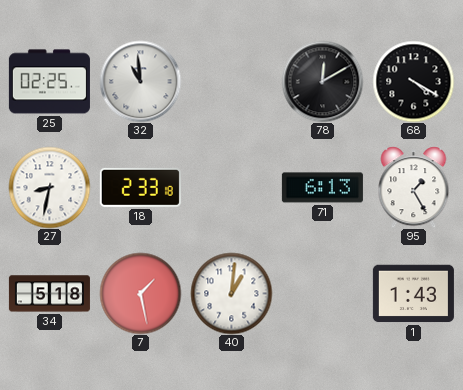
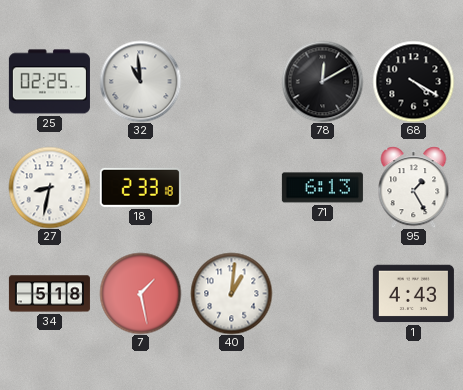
1: 1:43 -> 4:43
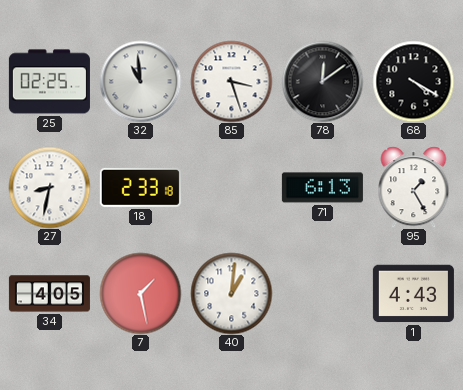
85: none -> 3:27
78: 12:10 -> 12:09
34: 5:18 -> 4:05
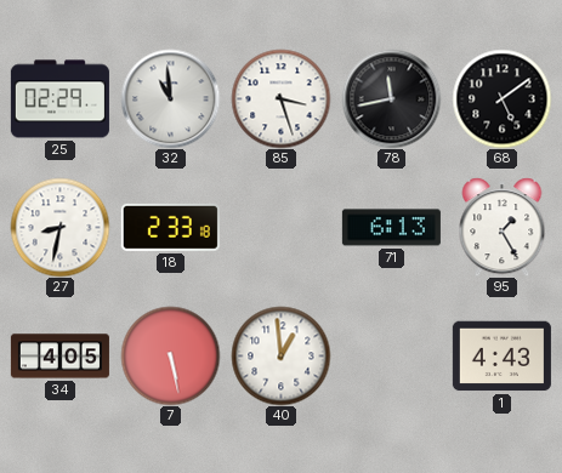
25: 02:25 -> 02:29
78: 12:09 -> 11:43
68: 4:20 -> 5:09
7: 1:28 -> 5:28
40: 1:01 -> 12:59
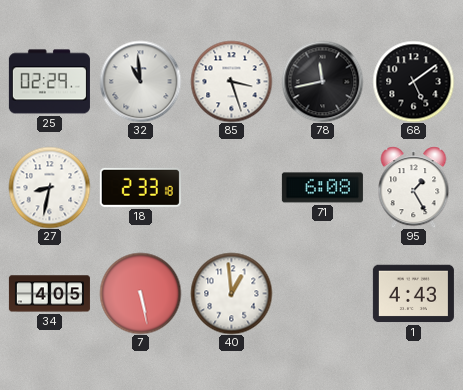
71: 6:13 -> 6:08
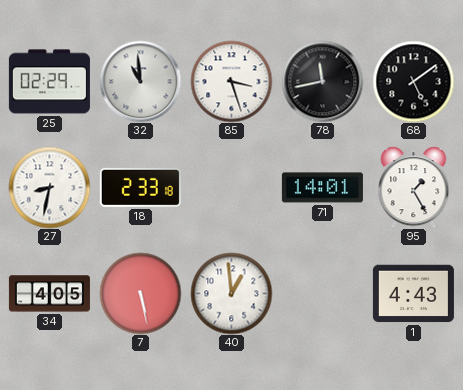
71: 6:08 -> 14:01
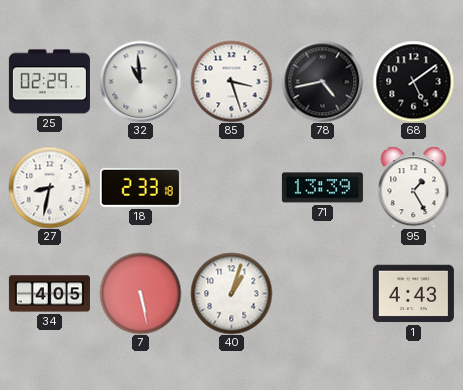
78: 11:43 -> 4:43
71: 14:01 -> 13:39
40: 12:59 -> 1:03
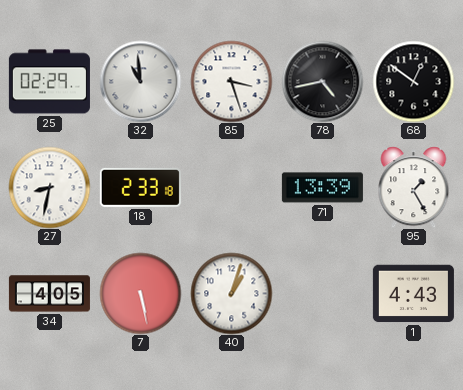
68: 5:09 -> 12:51
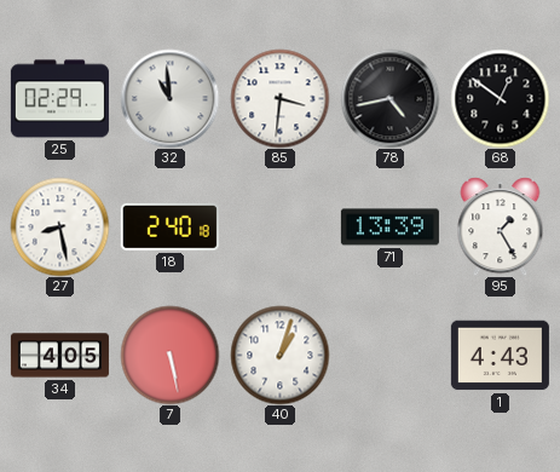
85: 3:27 -> 3:31
27: 8:32 -> 8:28
18: 2:33 -> 2:40
